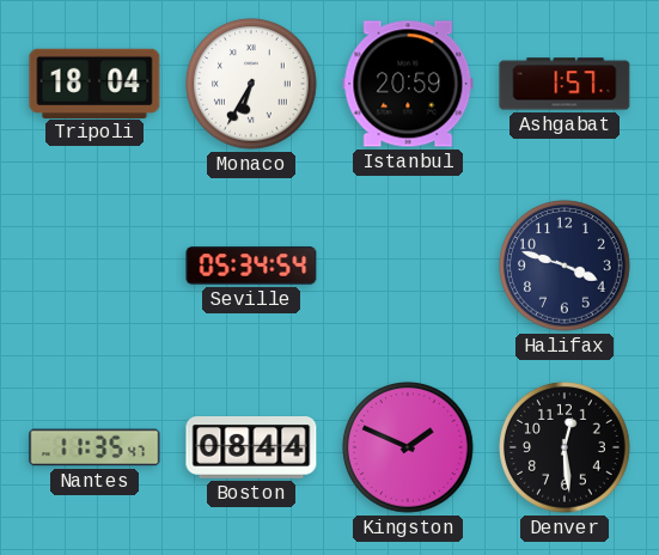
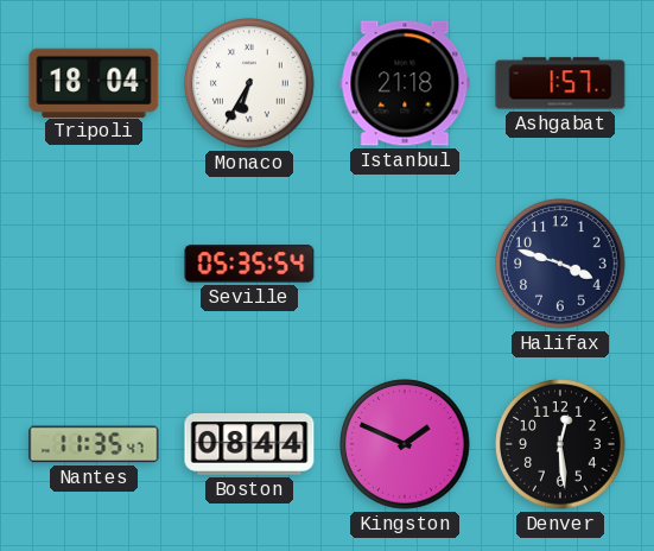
Istanbul: 20:59 -> 21:18
Seville: 05:34 -> 05:35
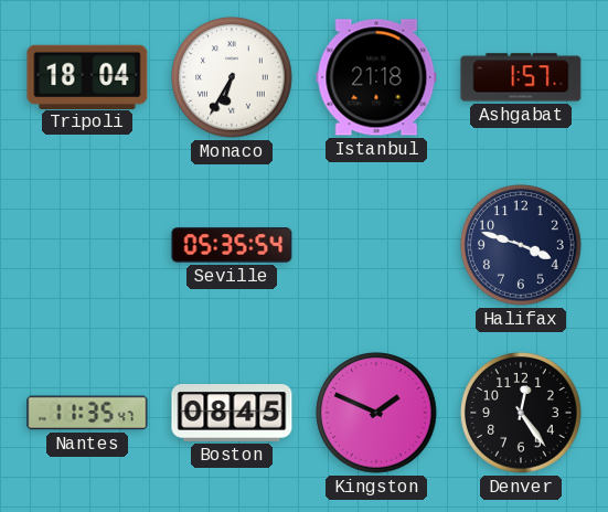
Boston: 08:44 -> 08:45
Denver: 12:29 -> 12:24
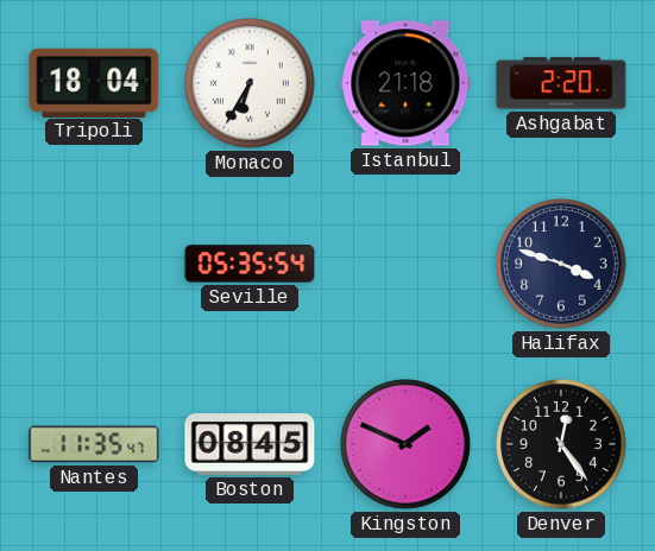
Ashgabat: 1:57 -> 2:20
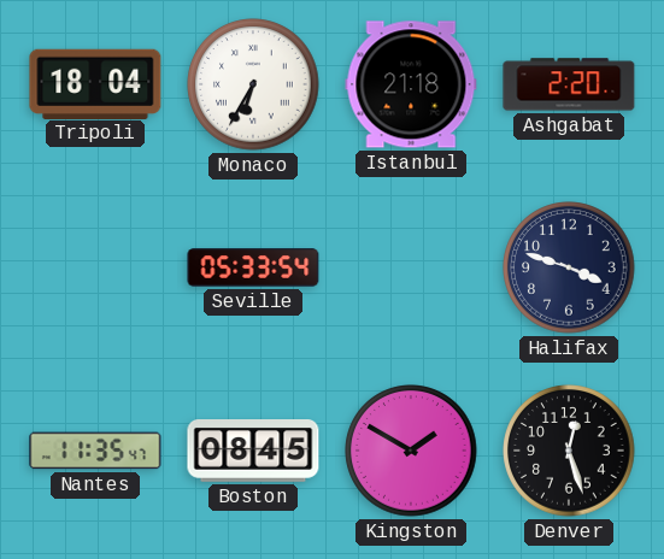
Seville: 05:35 -> 05:33
Kingston: 1:49 -> 1:50
Denver: 12:24 -> 12:27
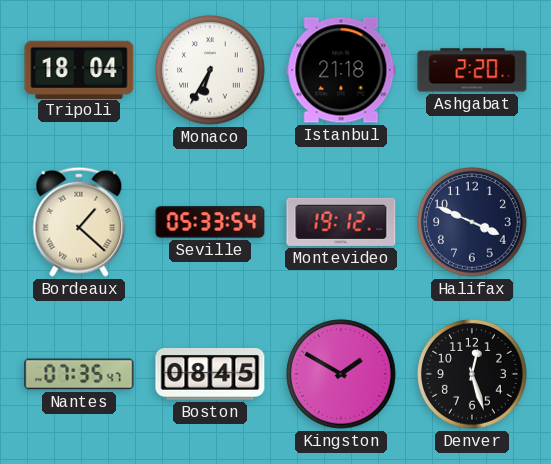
Bordeaux: none -> 1:22
Montevideo: none -> 19:12
Halifax: 3:48 -> 3:49
Nantes: 11:35 -> 07:35
